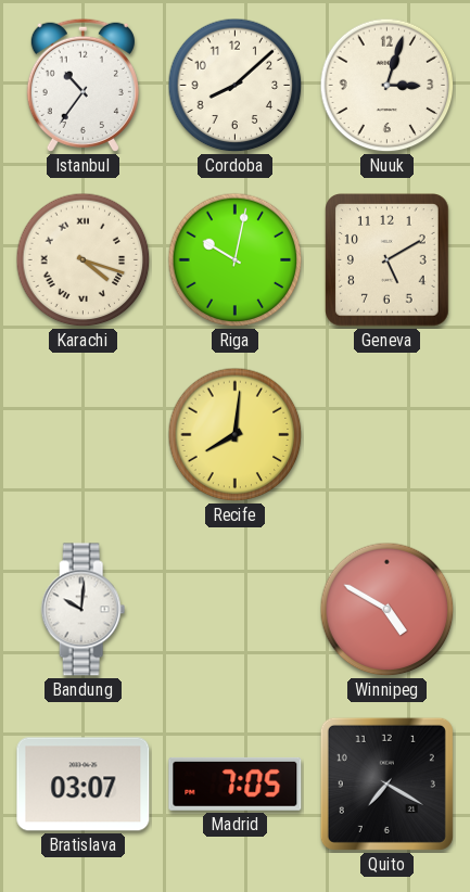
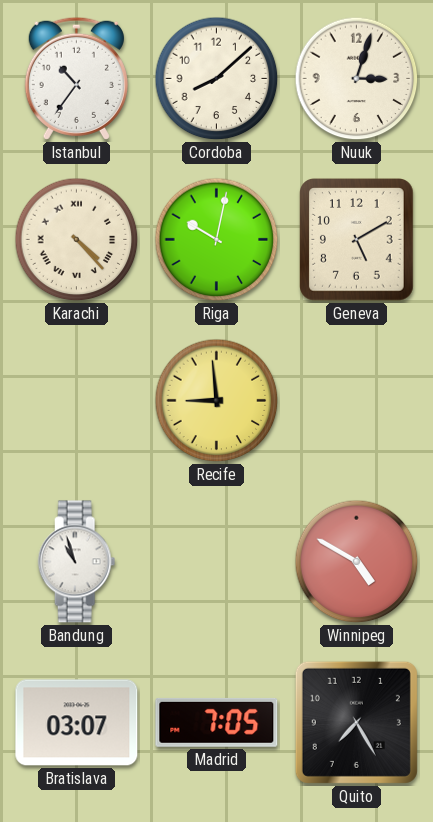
Karachi: 4:18 -> 4:23
Recife: 8:01 -> 8:59
Bandung: 10:01 -> 10:57
Quito: 7:20 -> 7:25
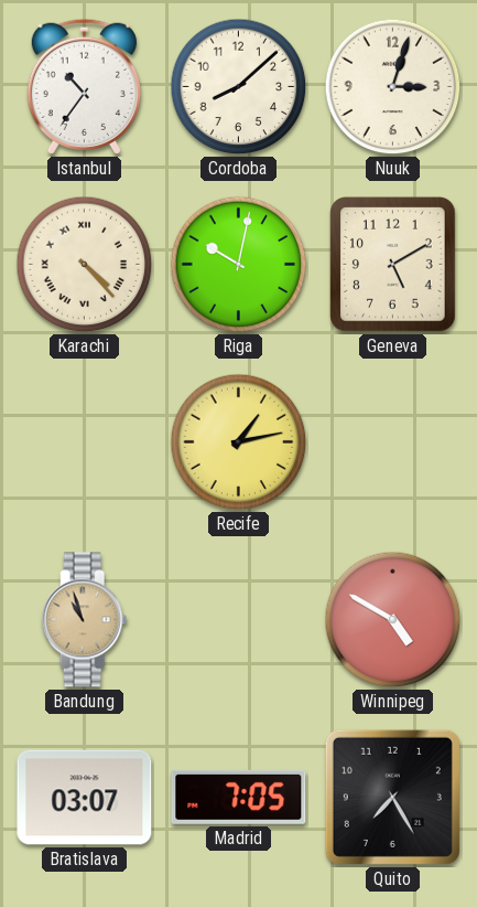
Recife: 8:59 -> 1:13
Bandung dial: white -> champagne
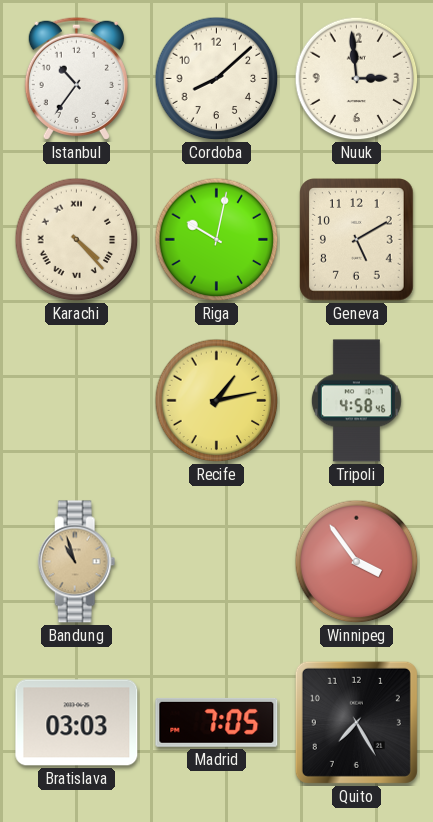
Nuuk: 3:03 -> 2:59
Tripoli: none -> 4:58
Winnipeg: 4:50 -> 3:54
Bratislava: 03:07 -> 03:03
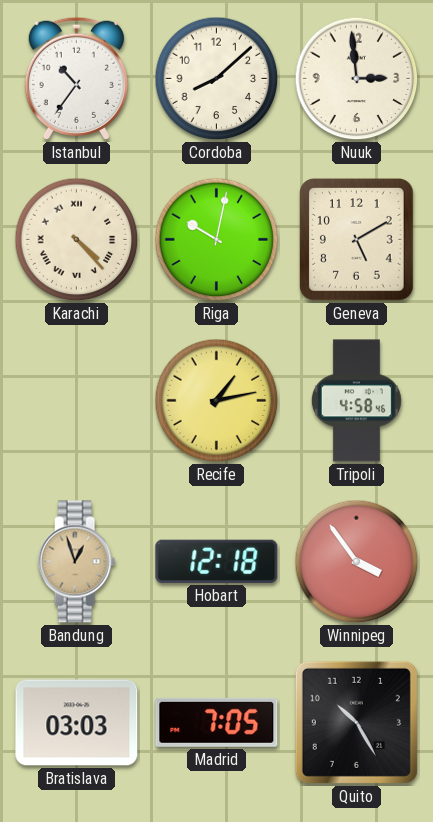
Bandung: 10:57 -> 12:57
Hobart: none -> 12:18
Quito: 7:25 -> 10:25
